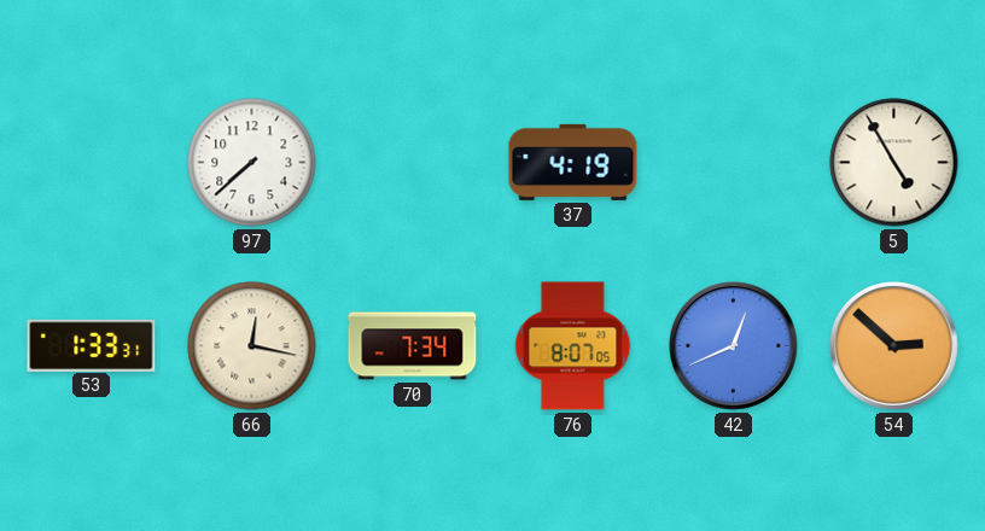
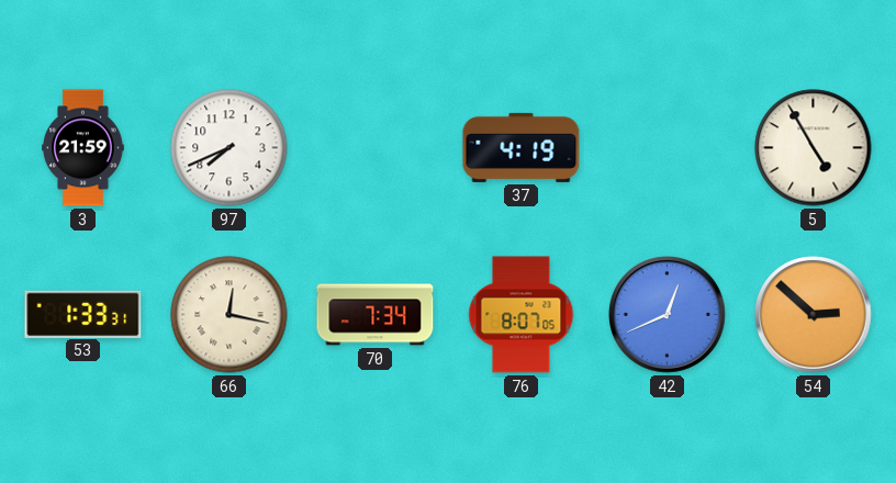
3: none -> 21:59
97: 7:38 -> 7:41
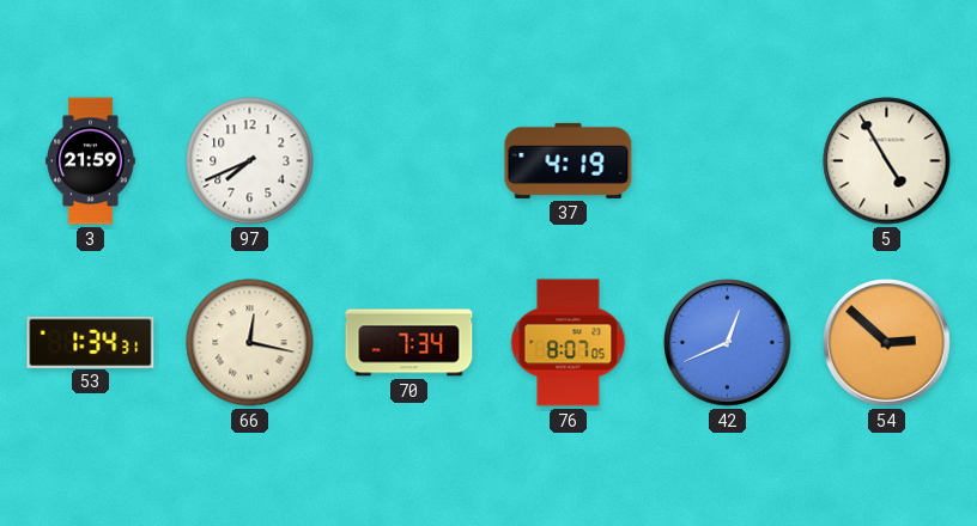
53: 1:33 -> 1:34
